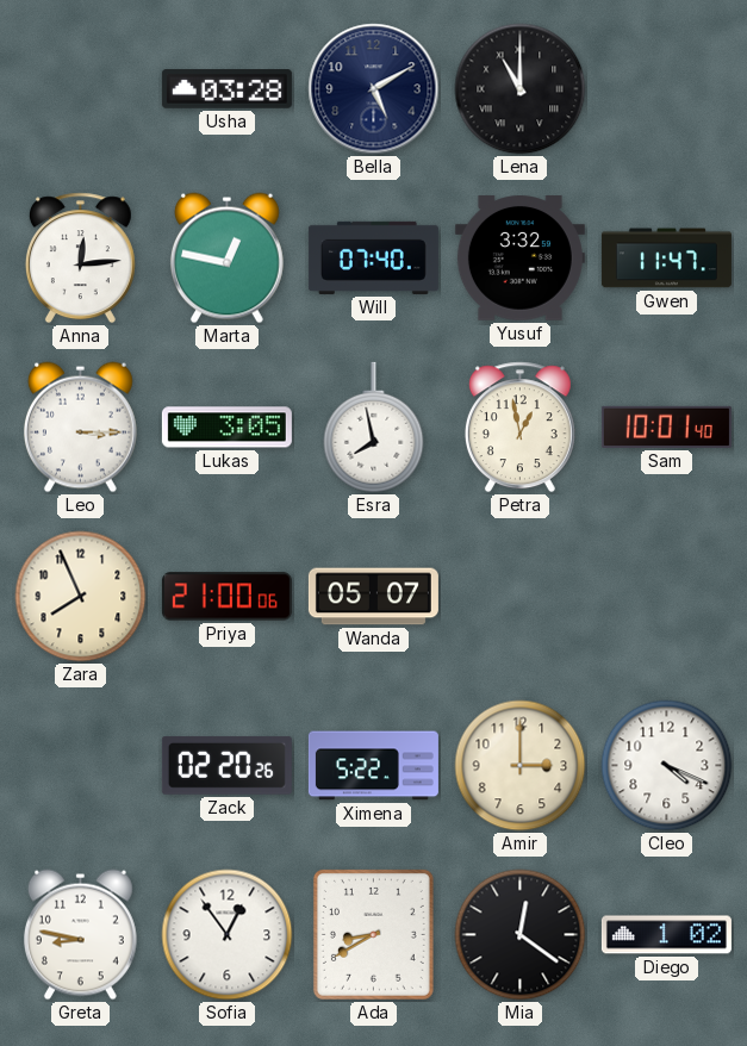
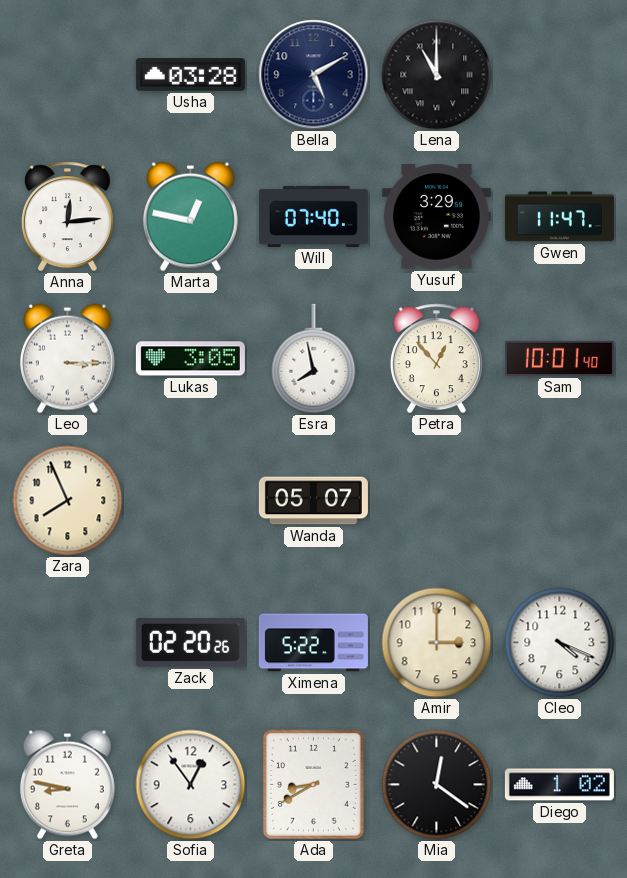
Yusuf: 3:32 -> 3:29
Petra: 12:58 -> 12:53
Priya: 21:00 -> none
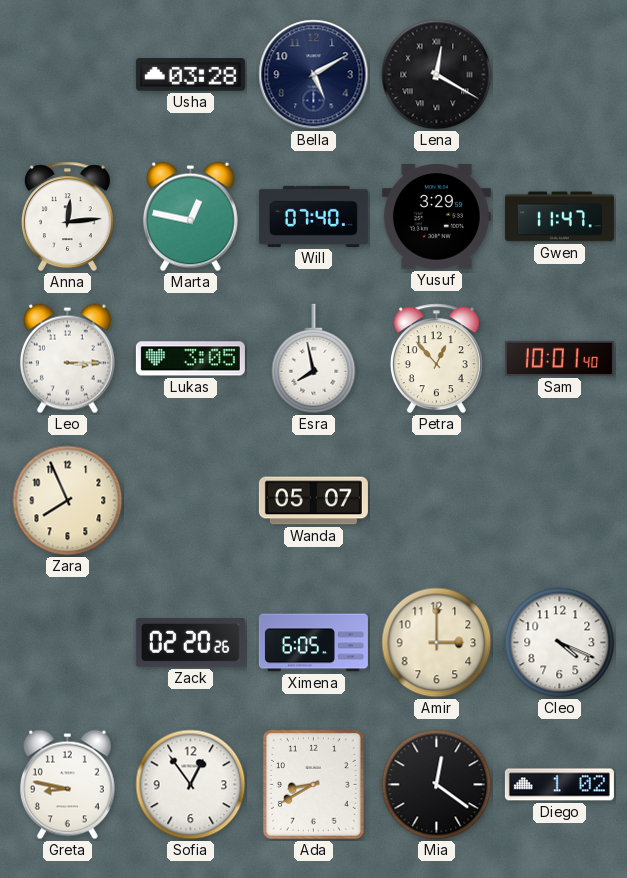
Lena: 11:00 -> 12:20
Ximena: 5:22 -> 6:05
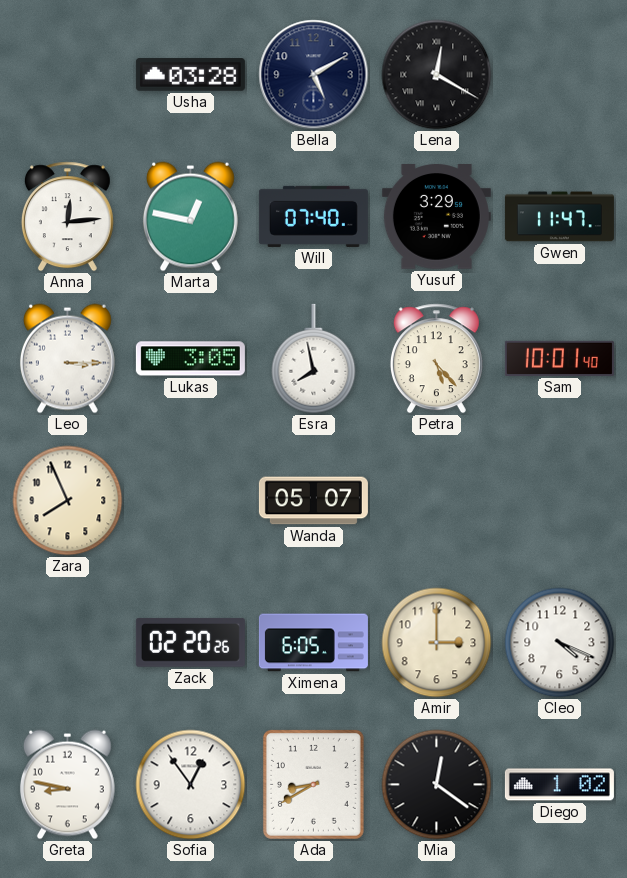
Petra: 12:53 -> 5:23
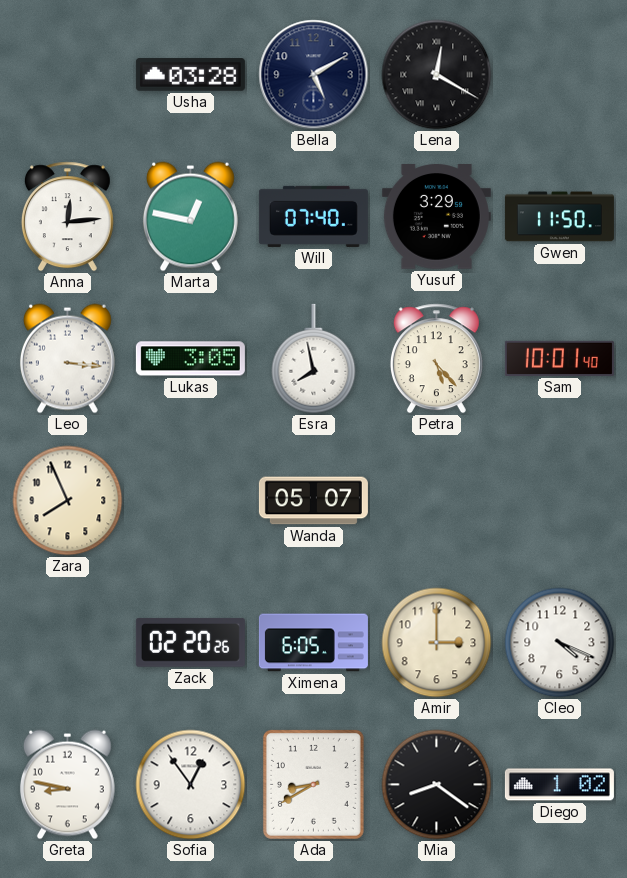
Gwen: 11:47 -> 11:50
Leo: 3:15 -> 3:16
Mia: 12:21 -> 8:21
